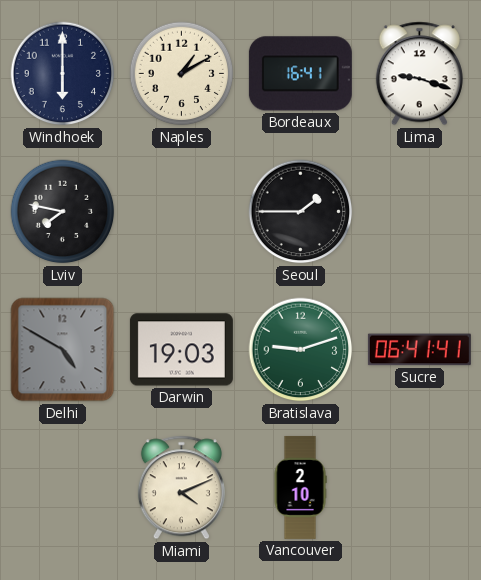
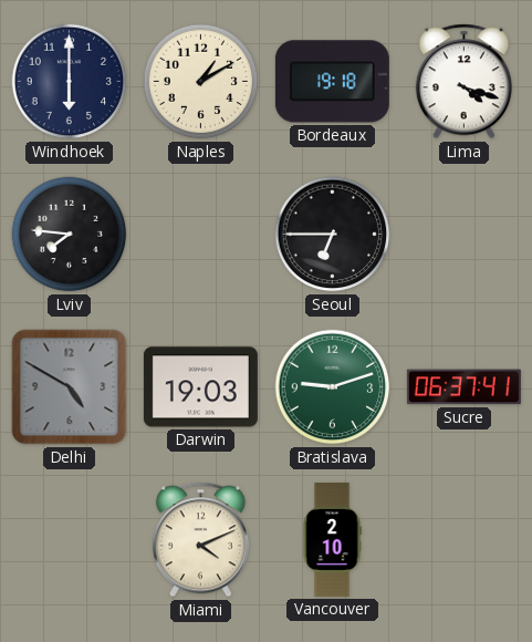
Bordeaux: 16:41 -> 19:18
Lima: 9:18 -> 4:18
Lviv: 7:47 -> 7:46
Seoul: 1:45 -> 6:45
Sucre: 06:41 -> 06:37
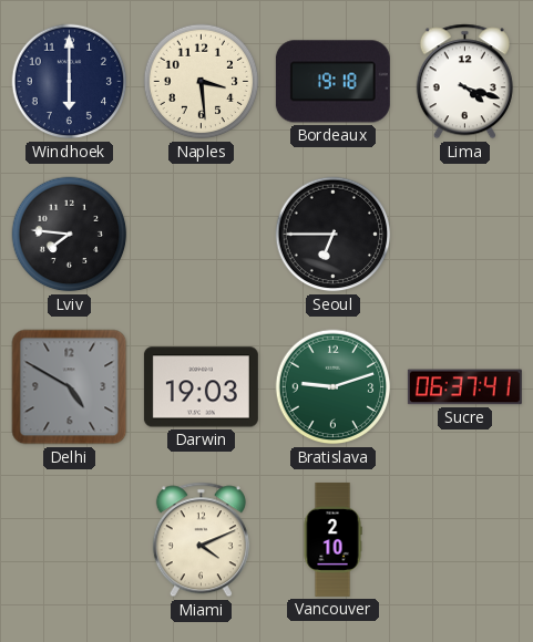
Naples: 1:10 -> 3:29
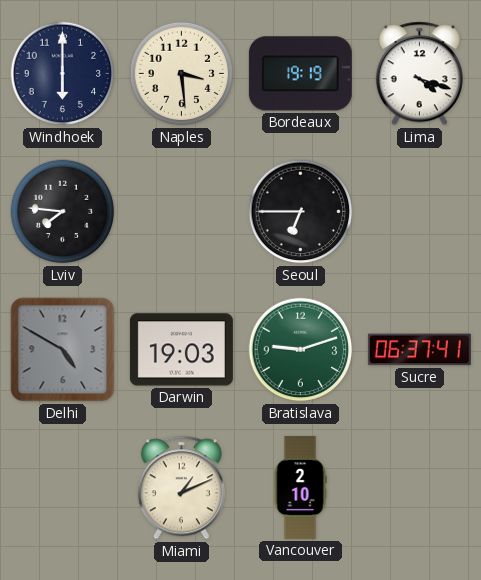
Bordeaux: 19:18 -> 19:19
Miami: 4:11 -> 1:11
